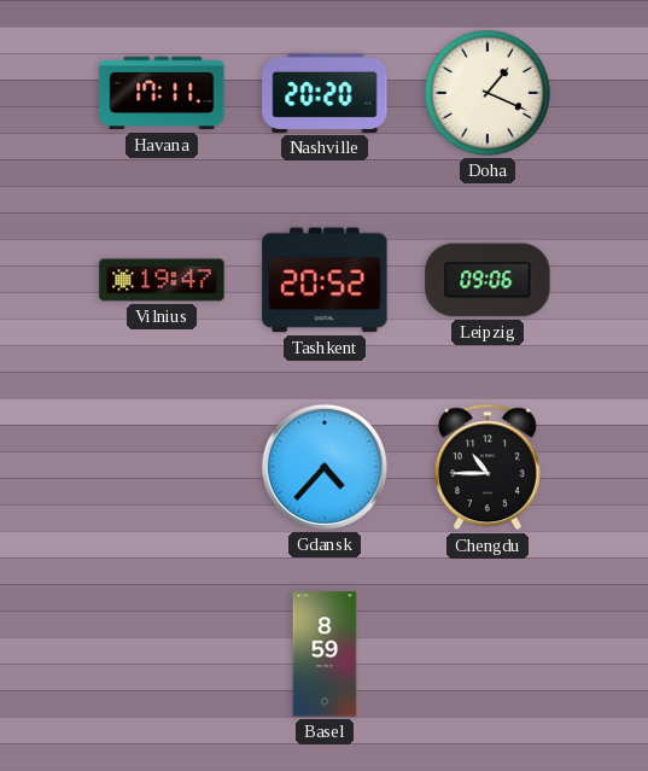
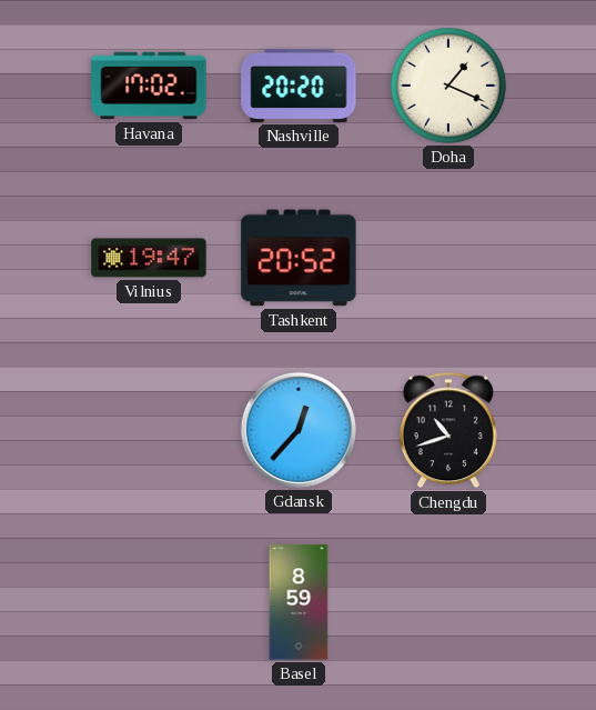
Havana: 17:11 -> 17:02
Leipzig: 09:06 -> none
Gdansk: 4:37 -> 12:37
Chengdu: 10:45 -> 10:42
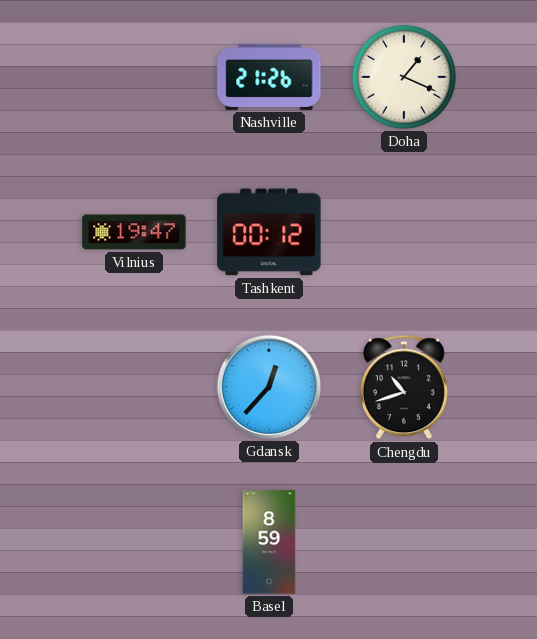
Havana: 17:02 -> none
Nashville: 20:20 -> 21:26
Tashkent: 20:52 -> 00:12
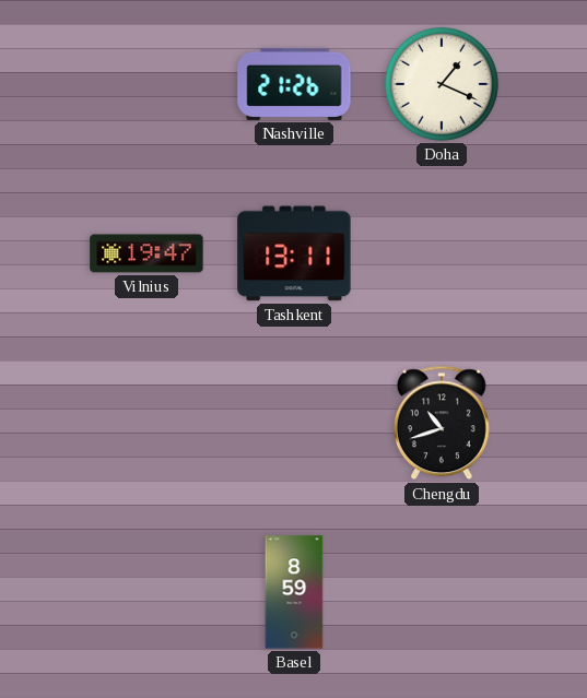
Tashkent: 00:12 -> 13:11
Gdansk: 12:37 -> none
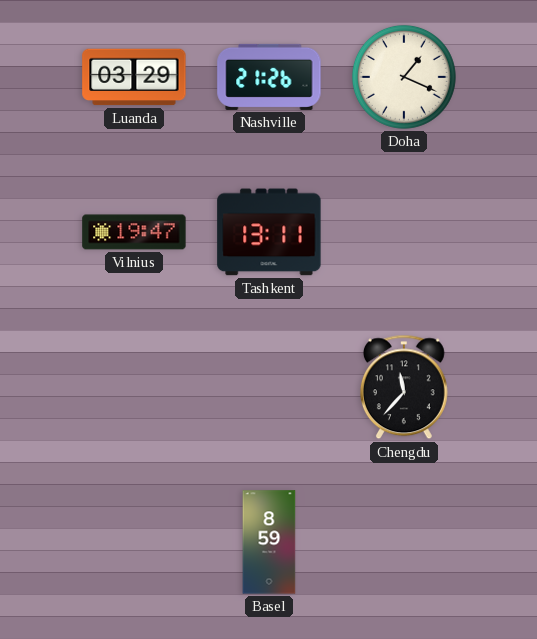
Luanda: none -> 03:29
Chengdu: 10:42 -> 11:37
